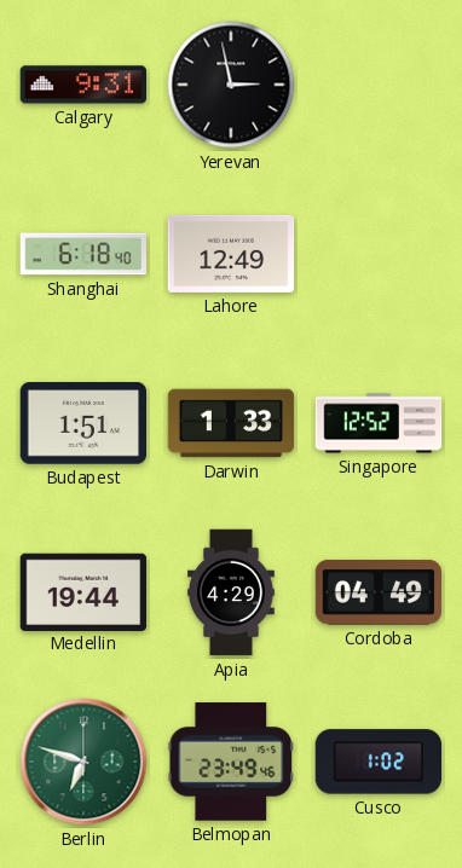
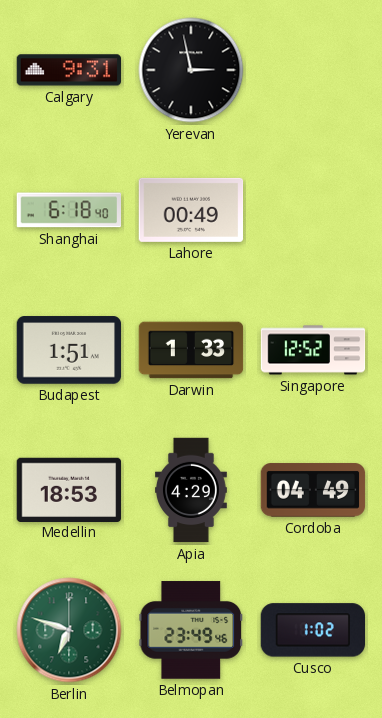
Lahore: 12:49 -> 00:49
Medellin: 19:44 -> 18:53
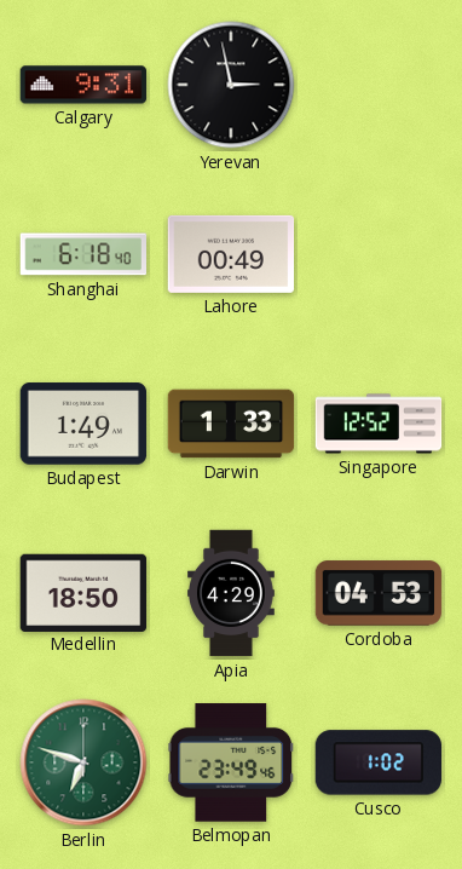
Budapest: 1:51 -> 1:49
Medellin: 18:53 -> 18:50
Cordoba: 04:49 -> 04:53
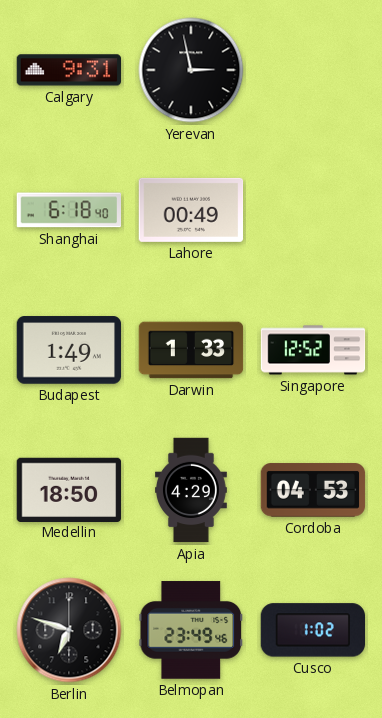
Berlin dial: green -> black
